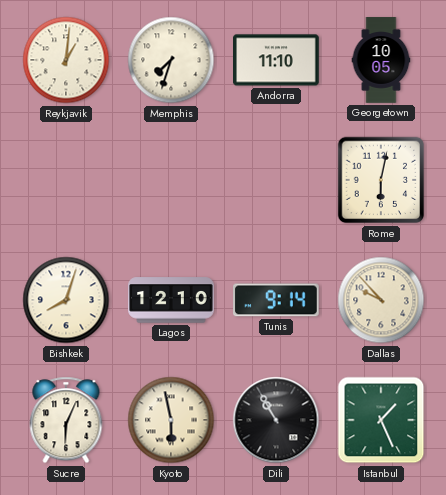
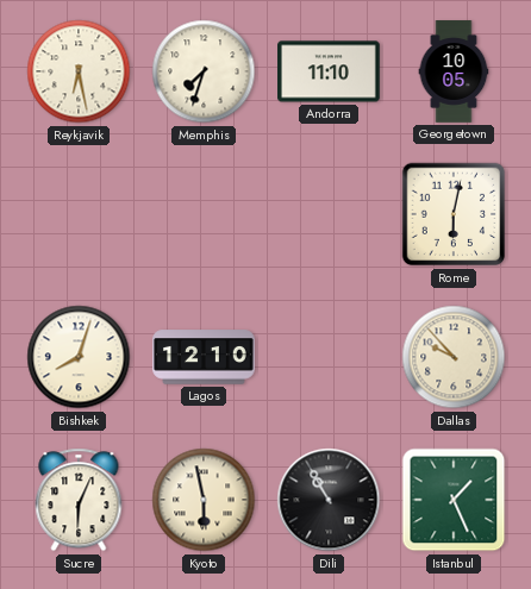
Reykjavik: 1:01 -> 6:28
Tunis: 9:14 -> none
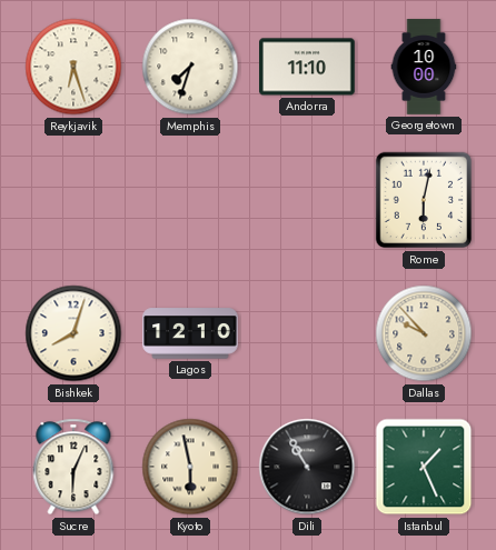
Reykjavik: 6:28 -> 6:27
Georgetown: 10:05 -> 10:00
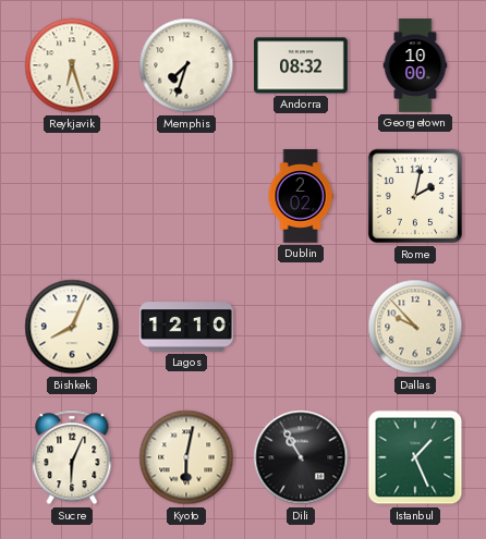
Andorra: 11:10 -> 08:32
Dublin: none -> 2:02
Rome: 6:02 -> 2:02
Bishkek: 8:03 -> 8:04
Kyoto: 5:58 -> 6:02
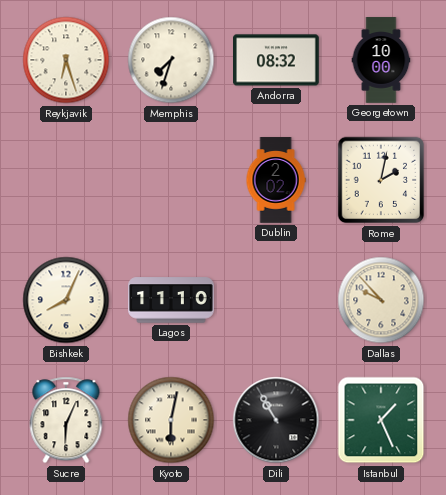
Lagos: 12:10 -> 11:10
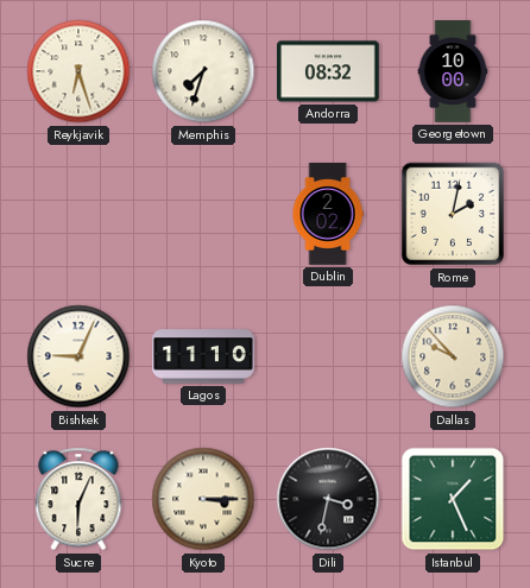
Bishkek: 8:04 -> 9:04
Kyoto: 6:02 -> 3:15
Dili: 10:55 -> 3:32
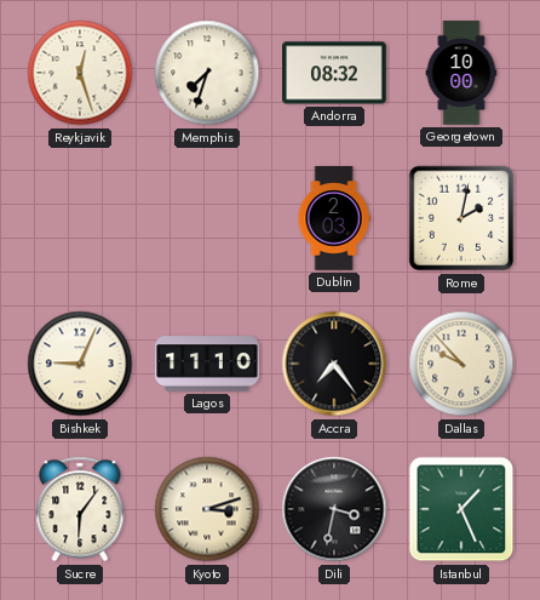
Reykjavik: 6:27 -> 12:27
Dublin: 2:02 -> 2:03
Accra: none -> 7:24
Sucre: 6:04 -> 6:06
Kyoto: 3:15 -> 3:12
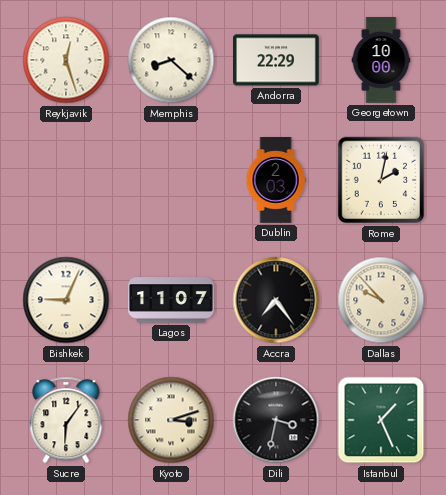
Memphis: 7:33 -> 8:22
Andorra: 08:32 -> 22:29
Lagos: 11:10 -> 11:07
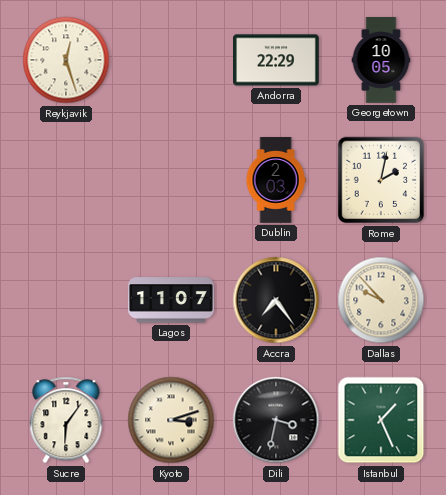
Memphis: 8:22 -> none
Georgetown: 10:00 -> 10:05
Bishkek: 9:04 -> none
